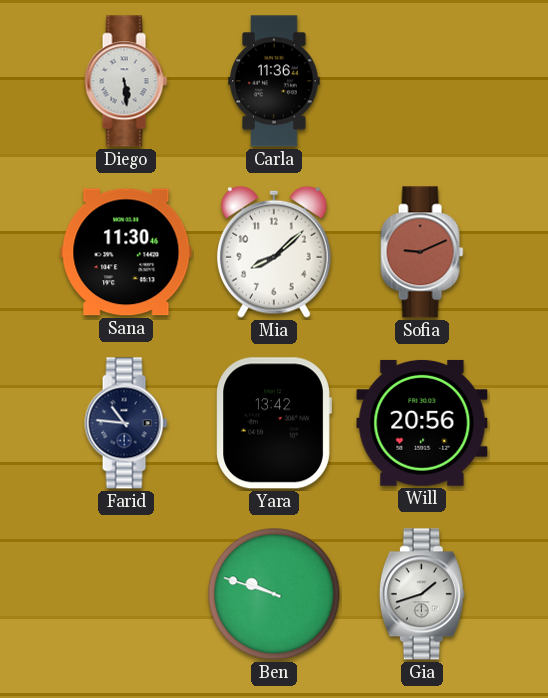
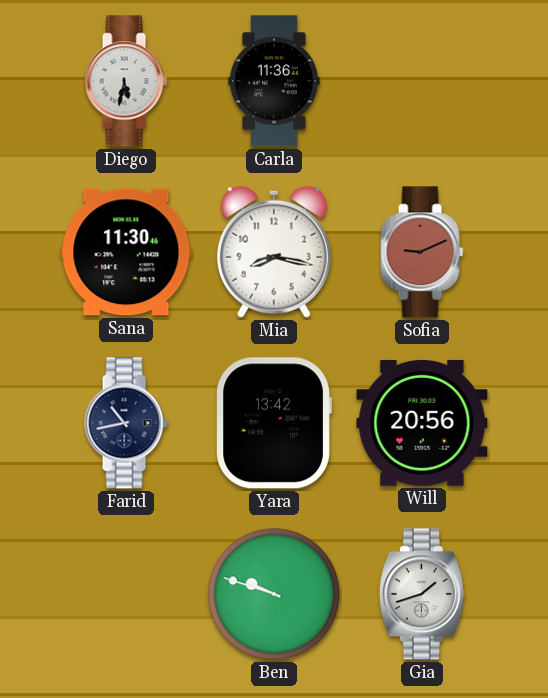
Diego: 5:29 -> 5:32
Mia: 8:08 -> 8:17
Farid: 10:46 -> 10:43
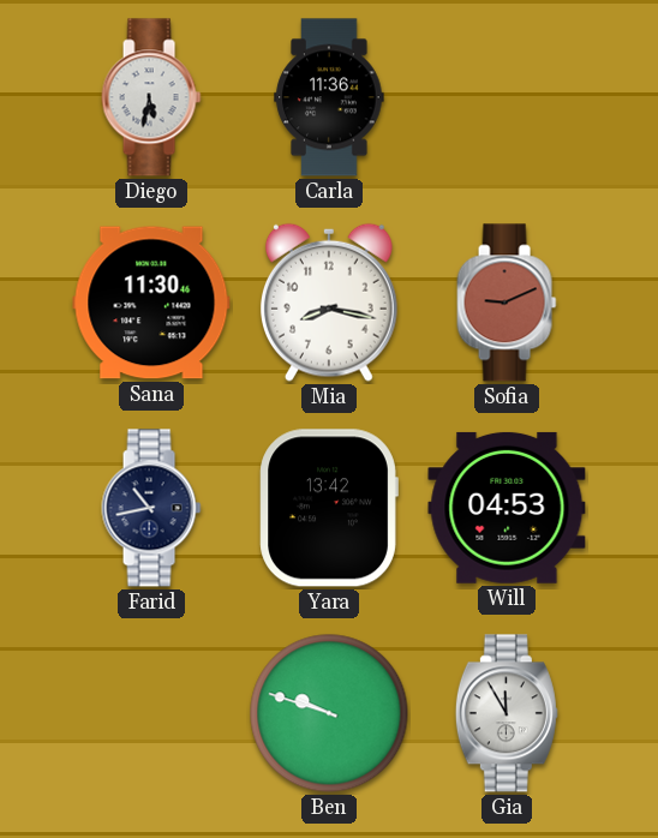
Will: 20:56 -> 04:53
Gia: 1:42 -> 11:55
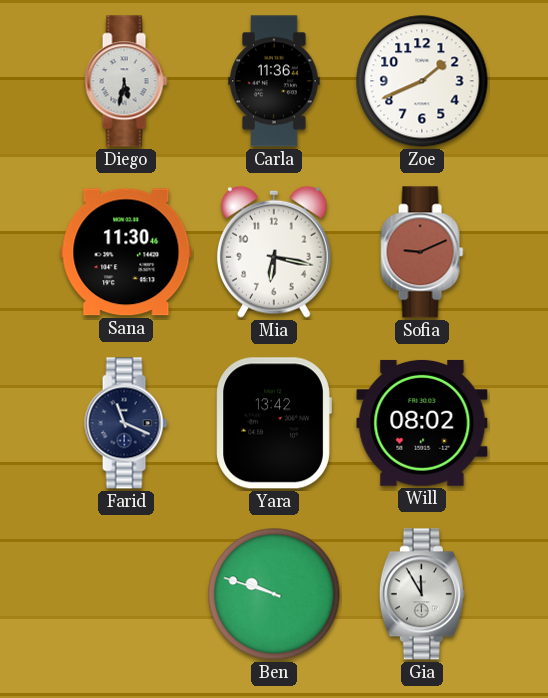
Zoe: none -> 1:41
Mia: 8:17 -> 6:17
Farid: 10:43 -> 11:19
Will: 04:53 -> 08:02
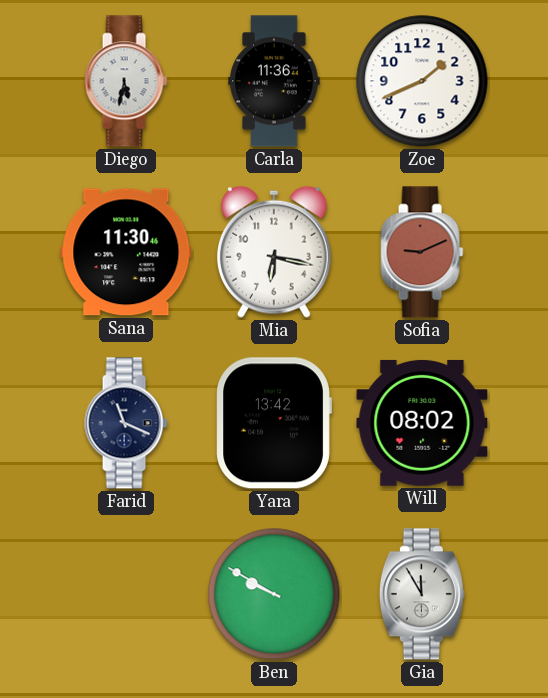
Ben: 9:48 -> 9:50
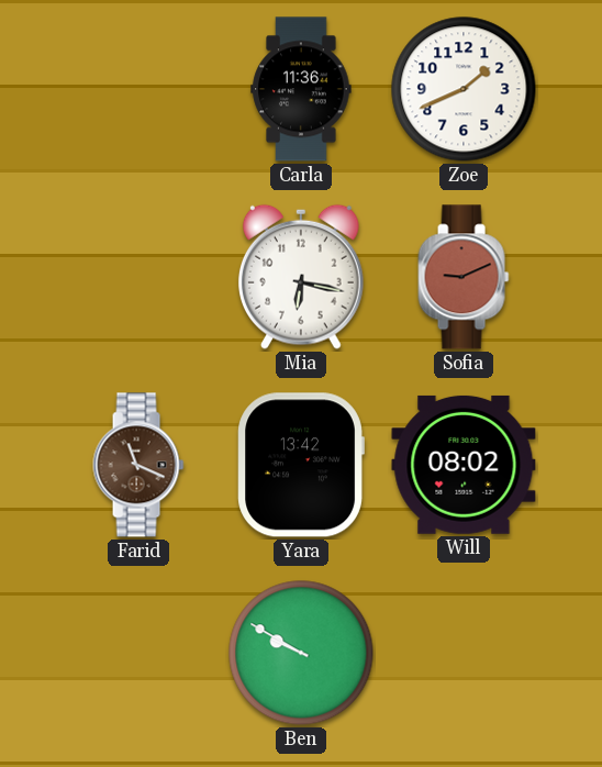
Diego: 5:32 -> none
Sana: 11:30 -> none
Farid dial: navy -> brown
Gia: 11:55 -> none
